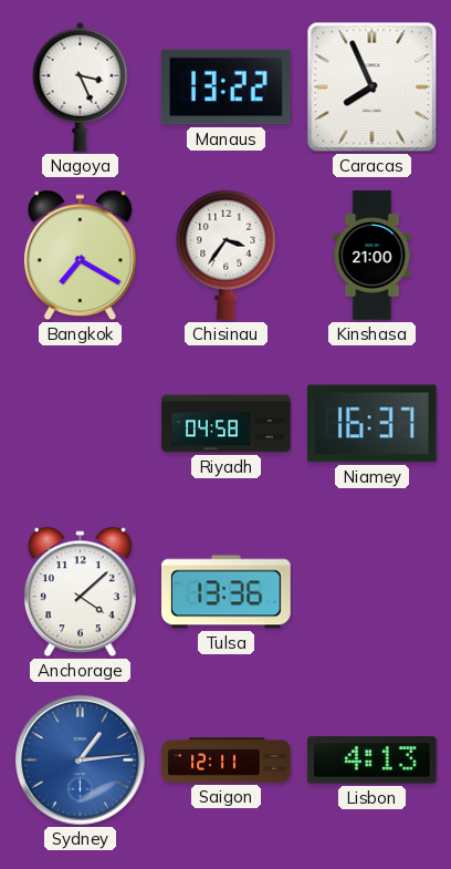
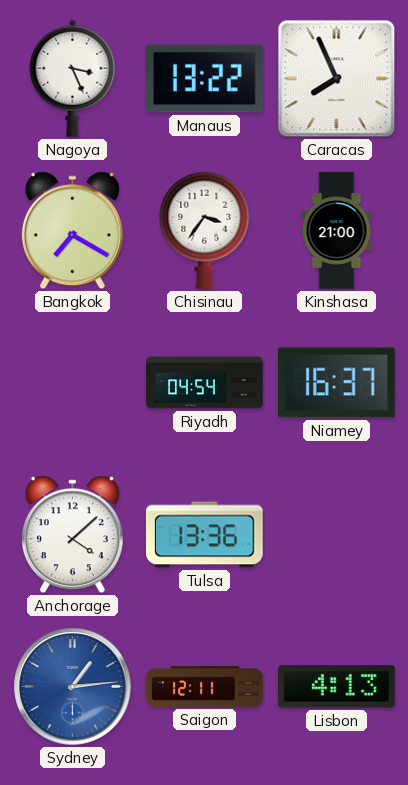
Riyadh: 04:58 -> 04:54
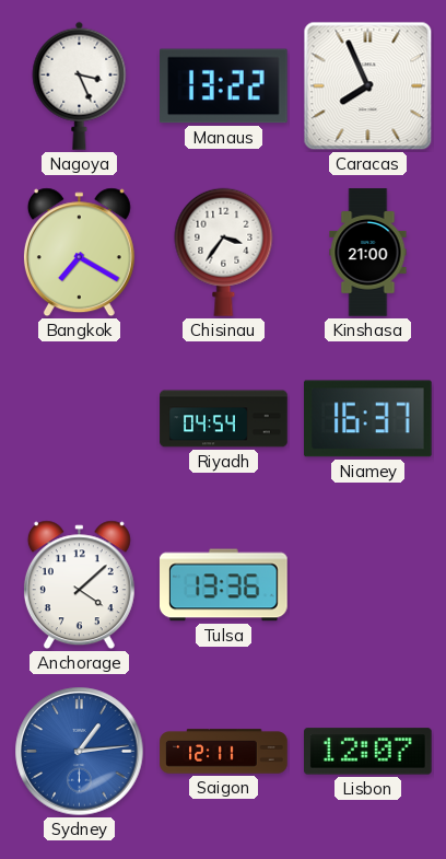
Lisbon: 4:13 -> 12:07
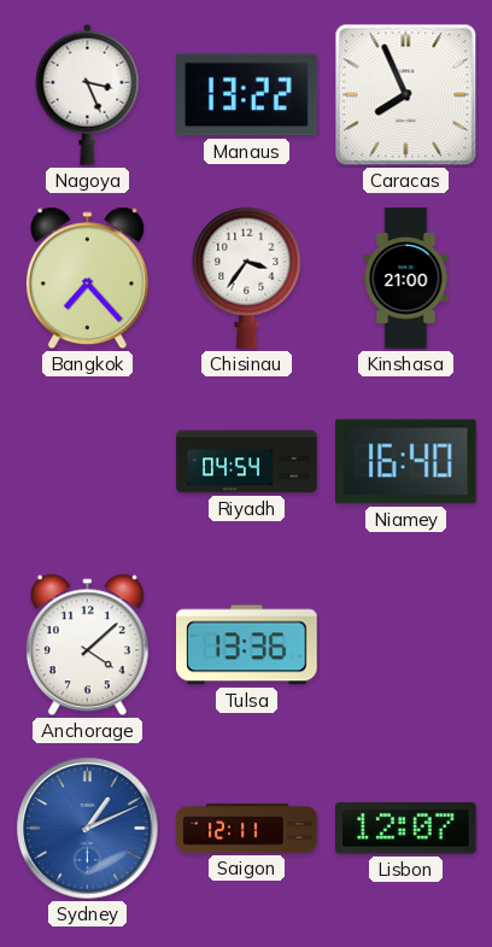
Bangkok: 7:20 -> 7:23
Niamey: 16:37 -> 16:40
Sydney: 1:14 -> 1:11
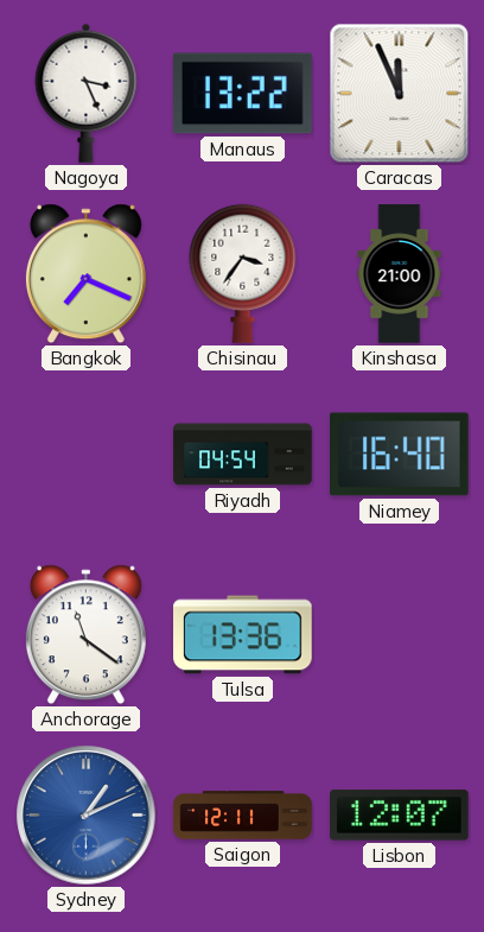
Caracas: 7:56 -> 11:56
Bangkok: 7:23 -> 7:19
Anchorage: 4:08 -> 11:21
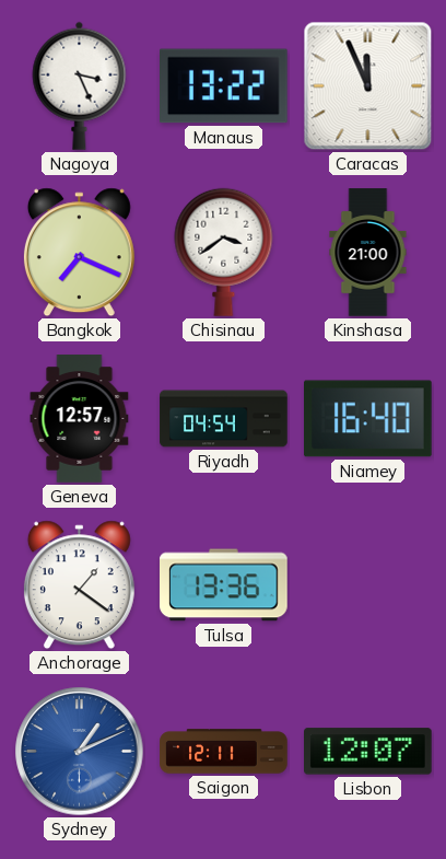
Chisinau: 3:36 -> 3:39
Geneva: none -> 12:57
Anchorage: 11:21 -> 1:21
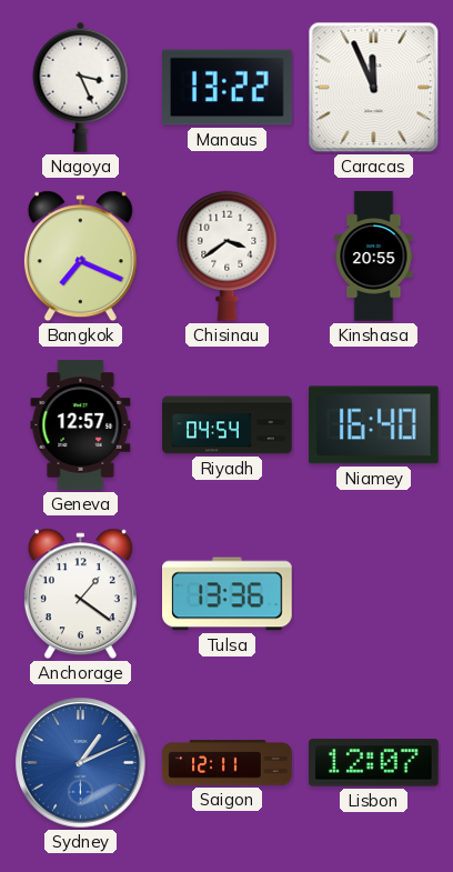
Kinshasa: 21:00 -> 20:55
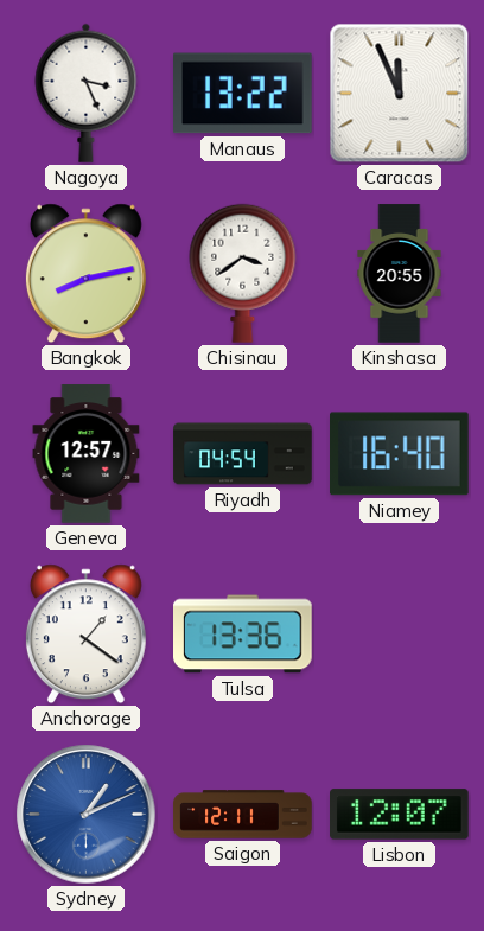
Bangkok: 7:19 -> 8:13
